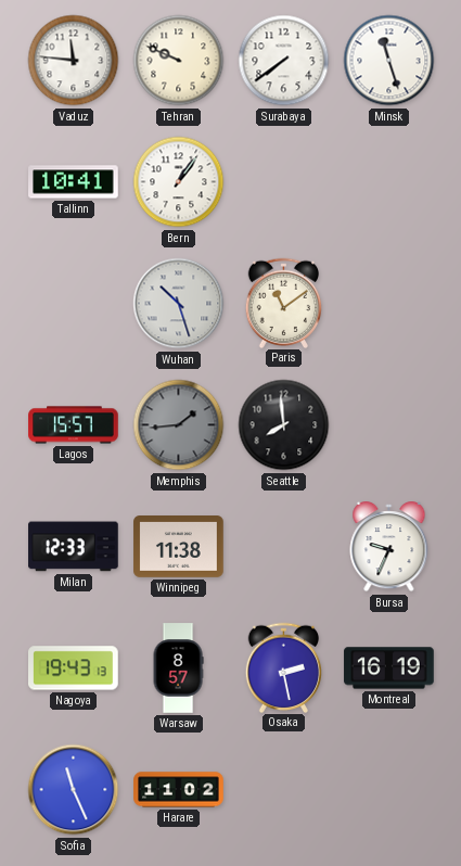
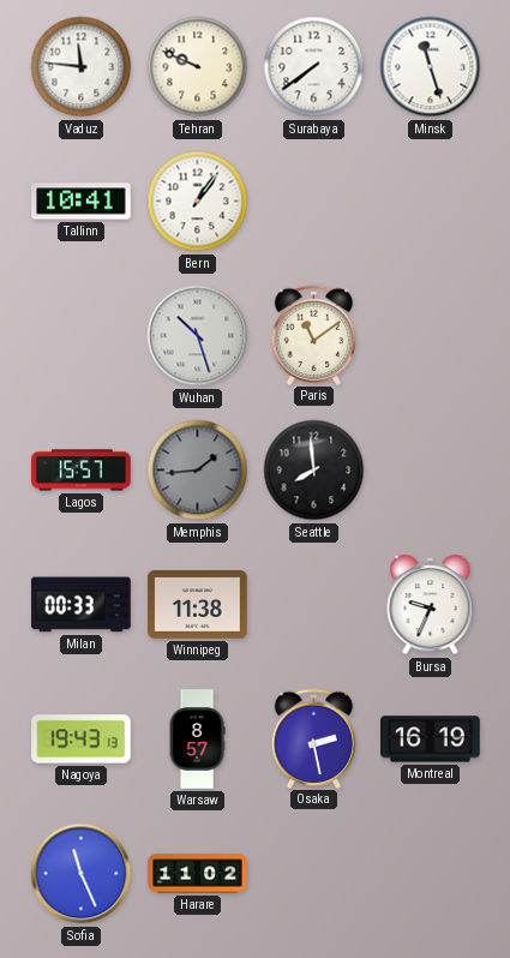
Milan: 12:33 -> 00:33
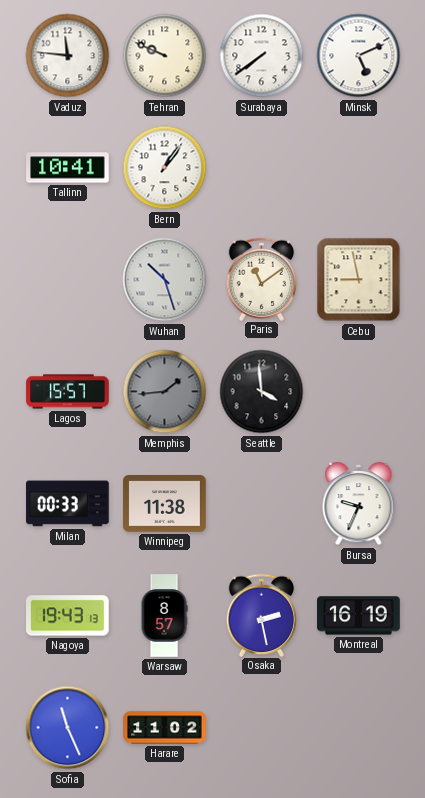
Minsk: 11:27 -> 5:11
Cebu: none -> 8:58
Seattle: 7:59 -> 3:59
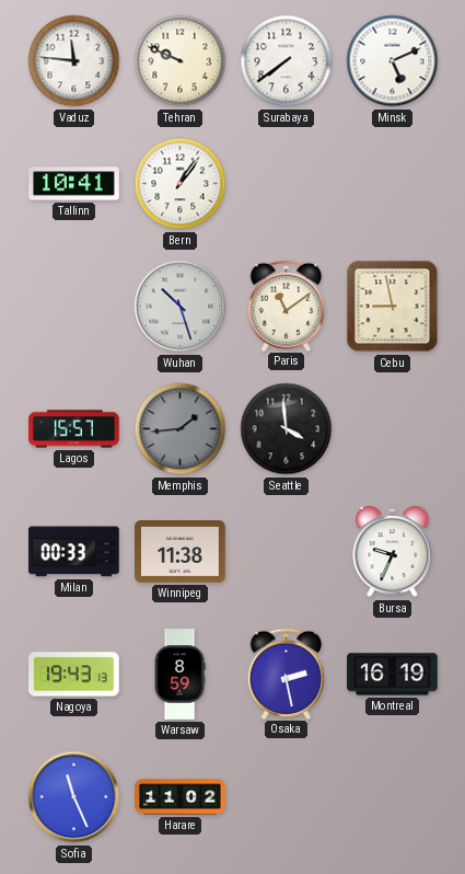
Warsaw: 8:57 -> 8:59
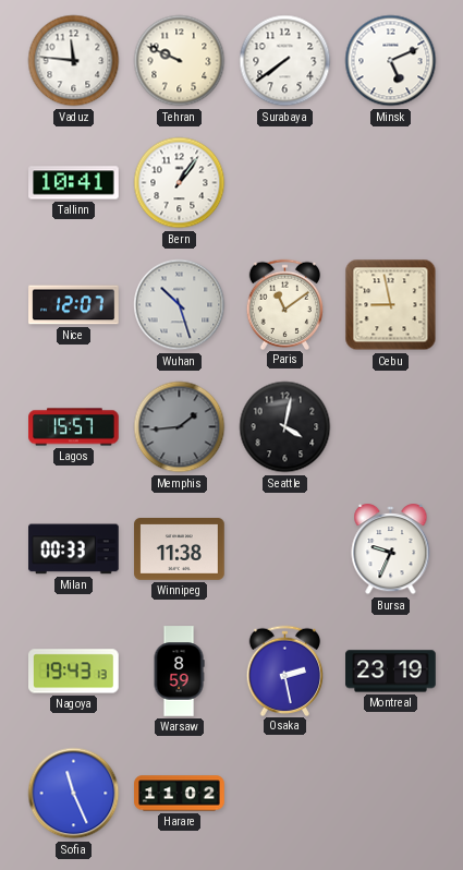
Nice: none -> 12:07
Seattle: 3:59 -> 4:02
Montreal: 16:19 -> 23:19
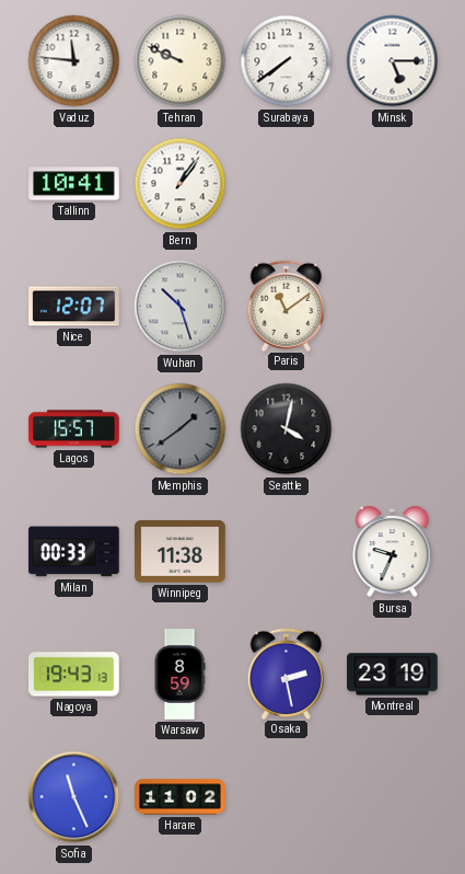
Minsk: 5:11 -> 5:15
Cebu: 8:58 -> none
Memphis: 1:44 -> 1:39
